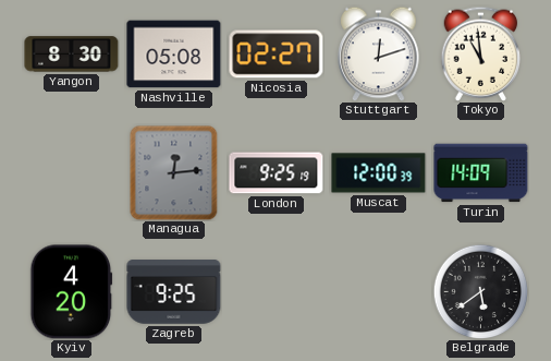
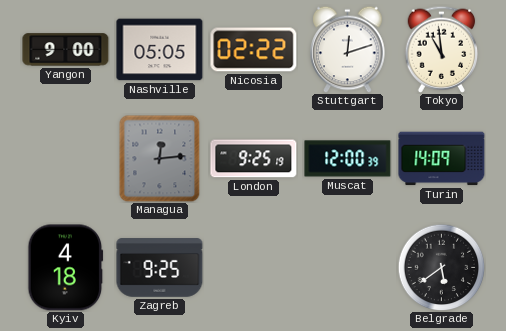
Yangon: 8:30 -> 9:00
Nashville: 05:08 -> 05:05
Nicosia: 02:27 -> 02:22
Kyiv: 4:20 -> 4:18
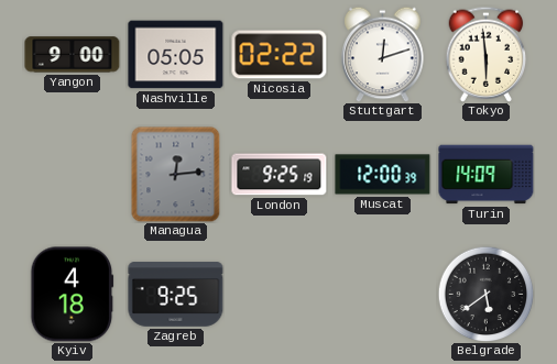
Tokyo: 10:59 -> 5:59
